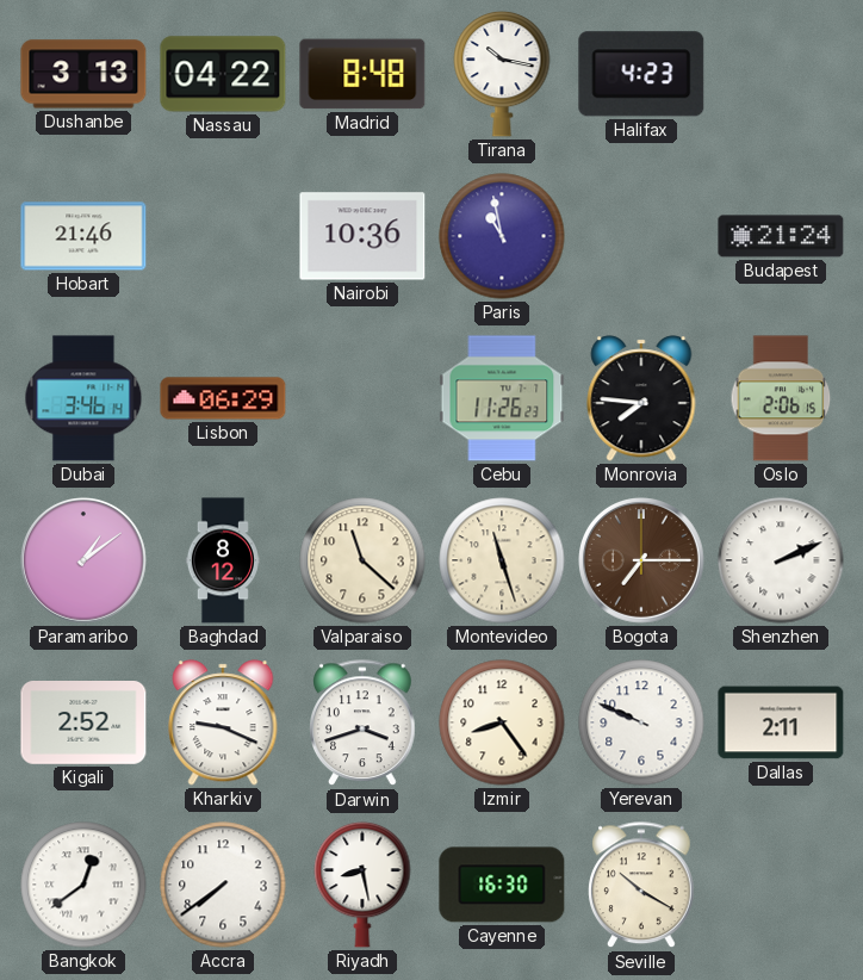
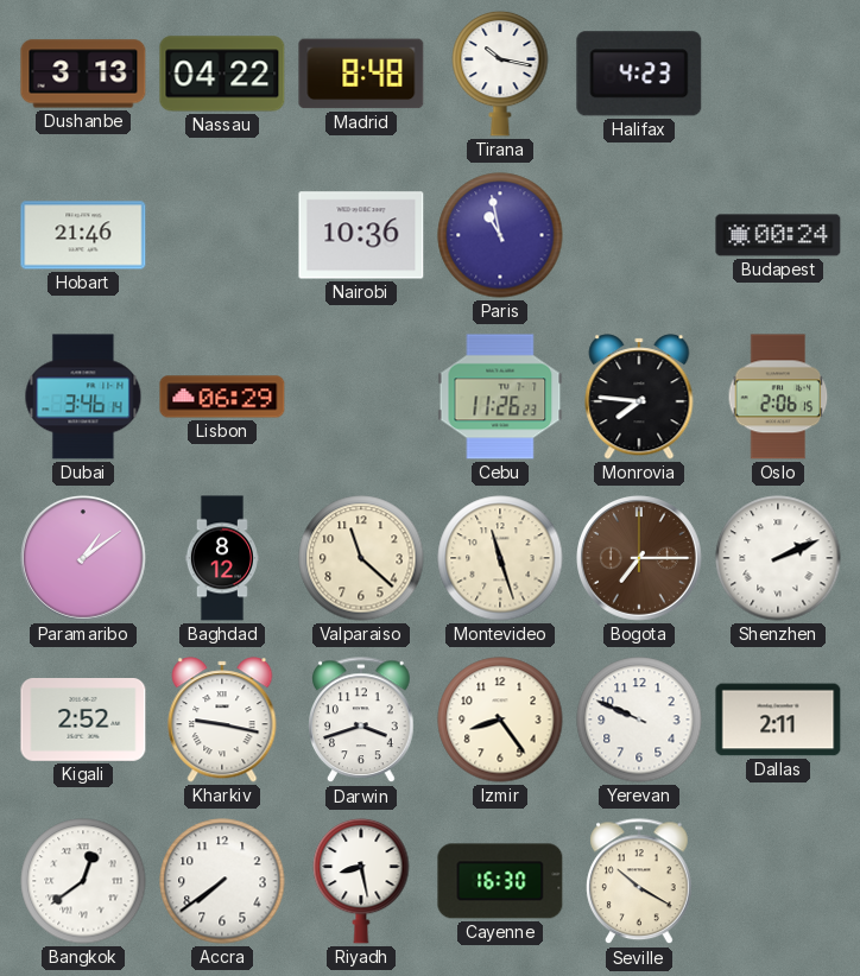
Budapest: 21:24 -> 00:24
Kharkiv: 9:19 -> 9:17
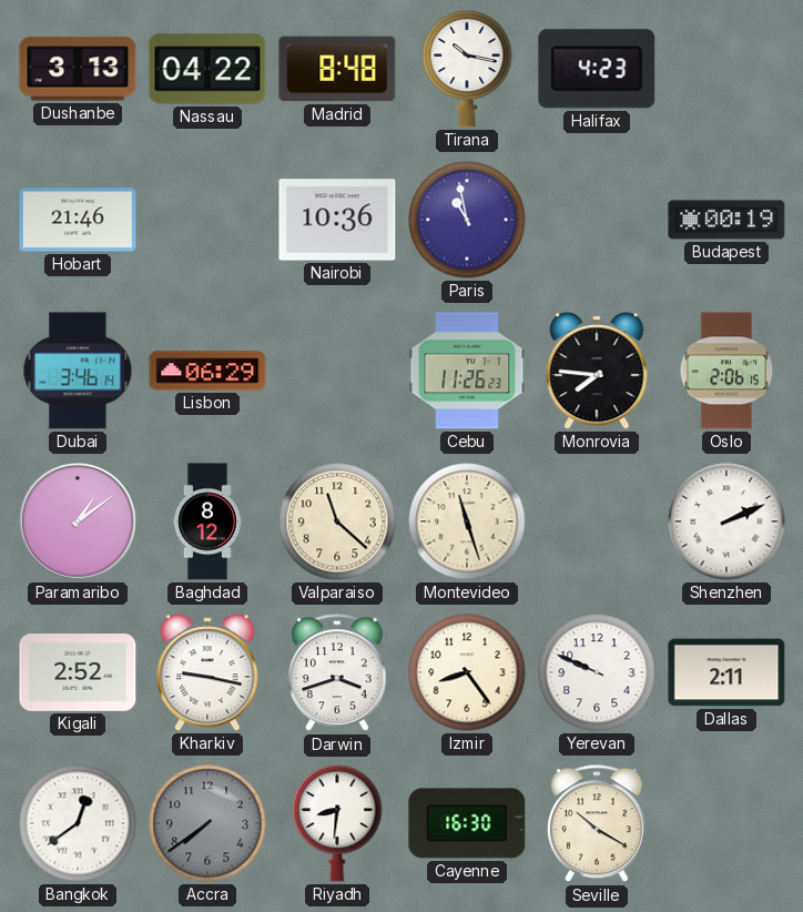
Budapest: 00:24 -> 00:19
Bogota: 7:15 -> none
Accra dial: white -> grey
Riyadh: 8:28 -> 8:31
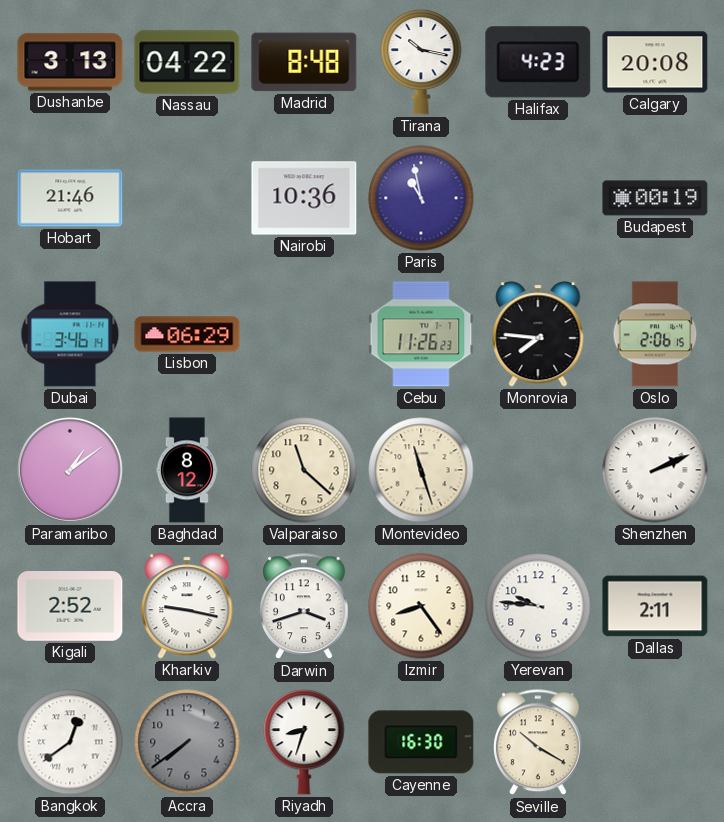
Calgary: none -> 20:08
Yerevan: 9:49 -> 9:46
Riyadh: 8:31 -> 8:33
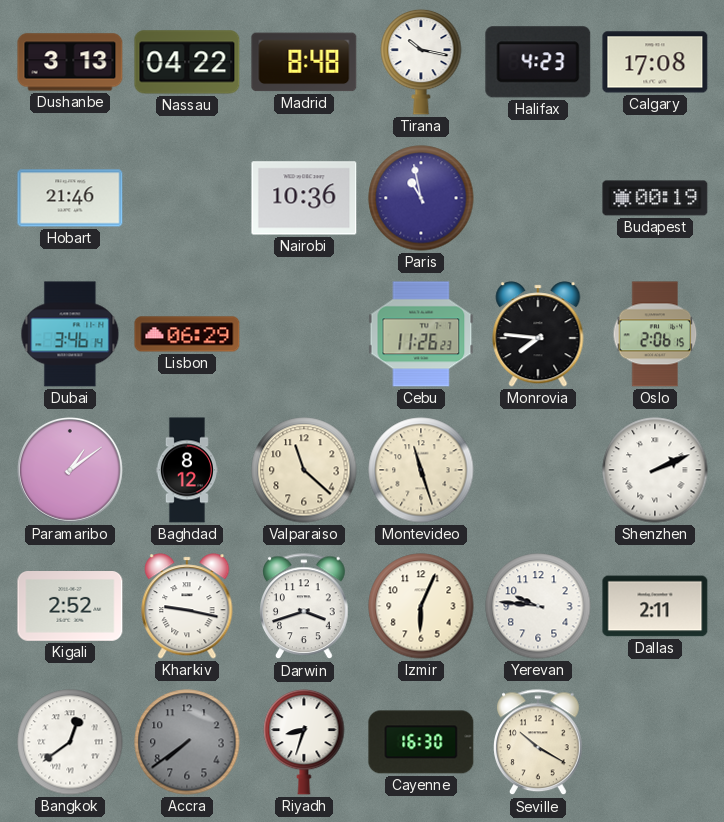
Calgary: 20:08 -> 17:08
Izmir: 8:24 -> 6:04
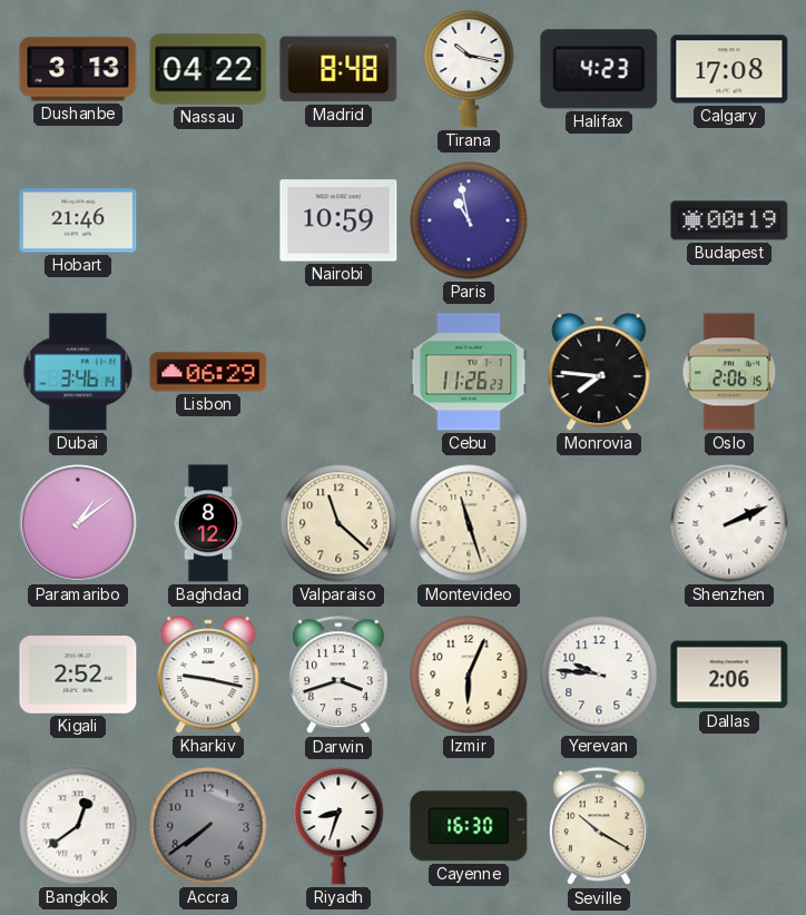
Nairobi: 10:36 -> 10:59
Dallas: 2:11 -> 2:06
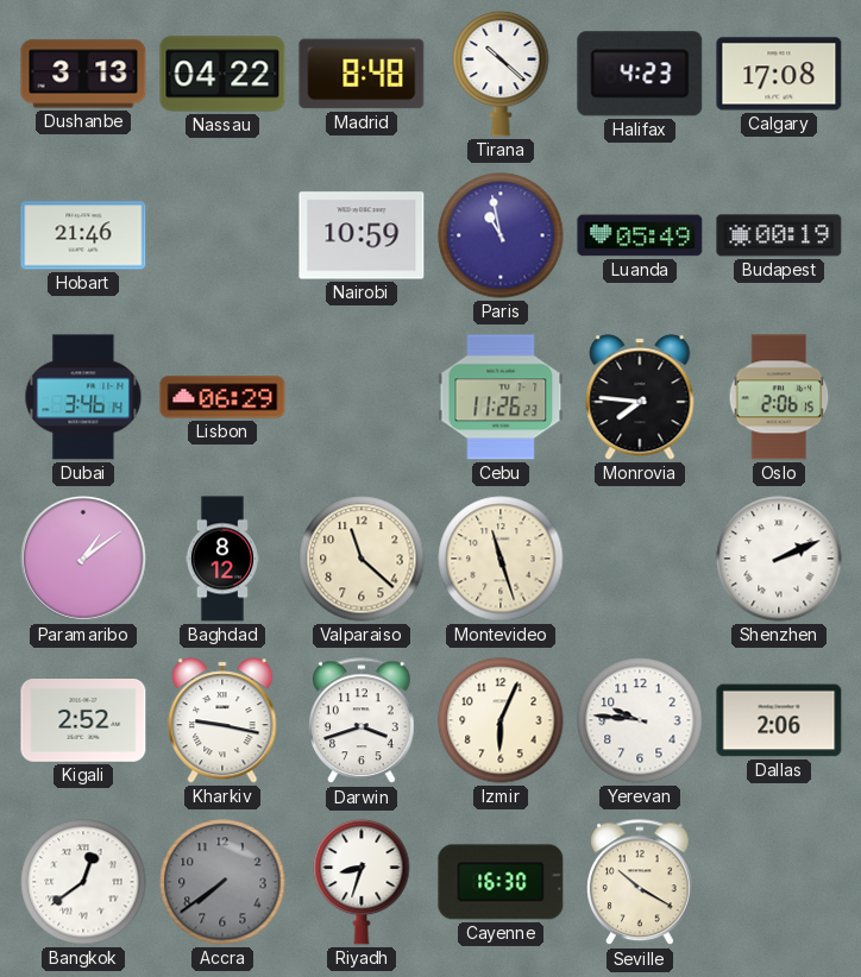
Tirana: 10:17 -> 10:22
Luanda: none -> 05:49
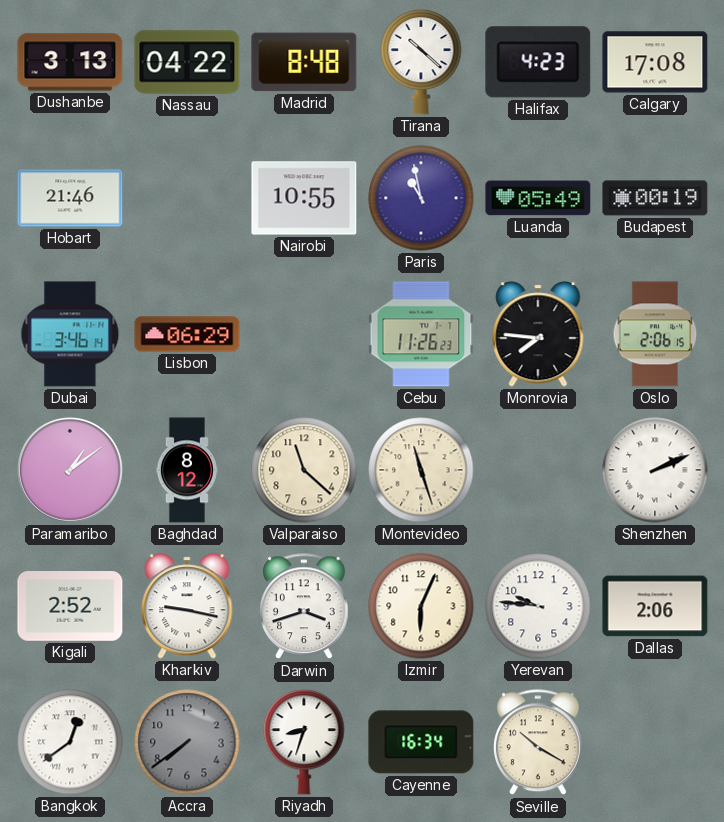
Nairobi: 10:59 -> 10:55
Cayenne: 16:30 -> 16:34
